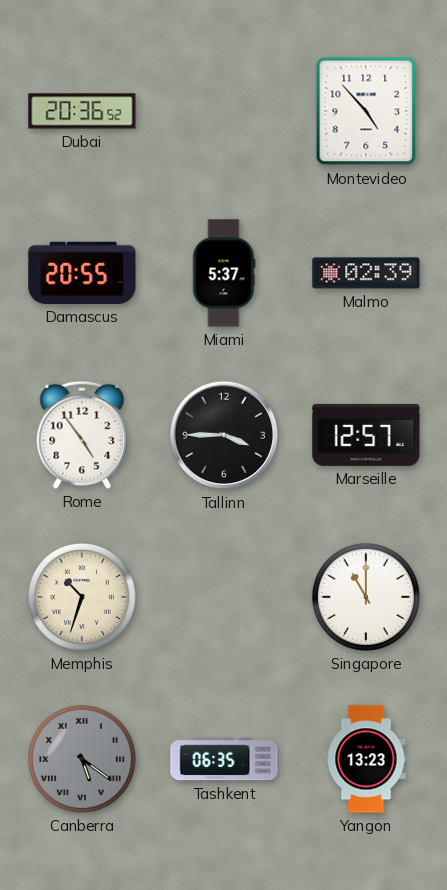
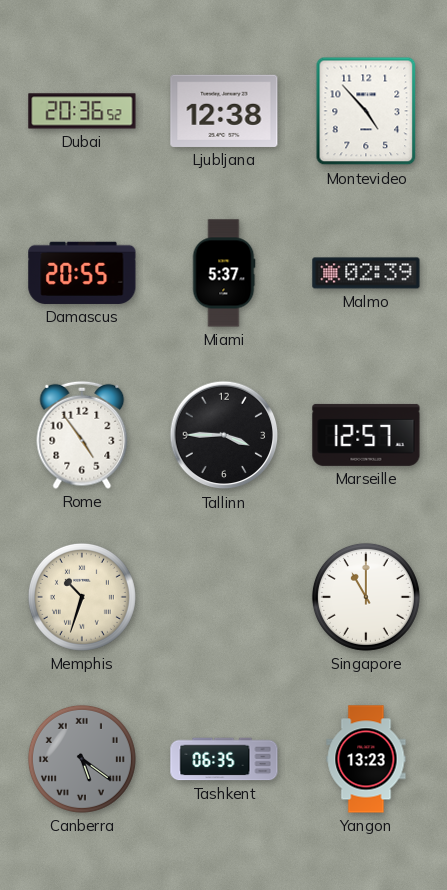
Ljubljana: none -> 12:38
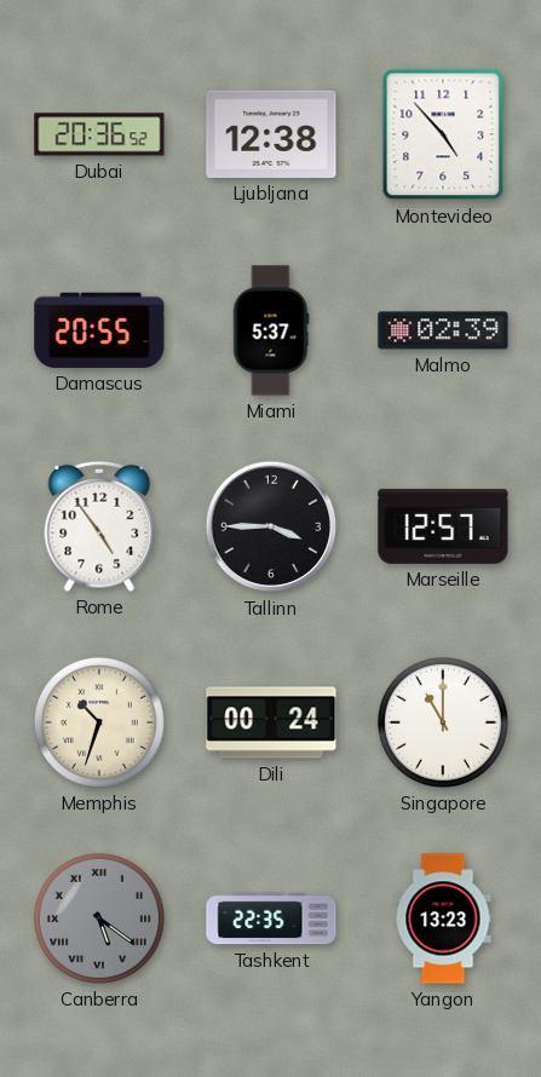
Dili: none -> 00:24
Tashkent: 06:35 -> 22:35
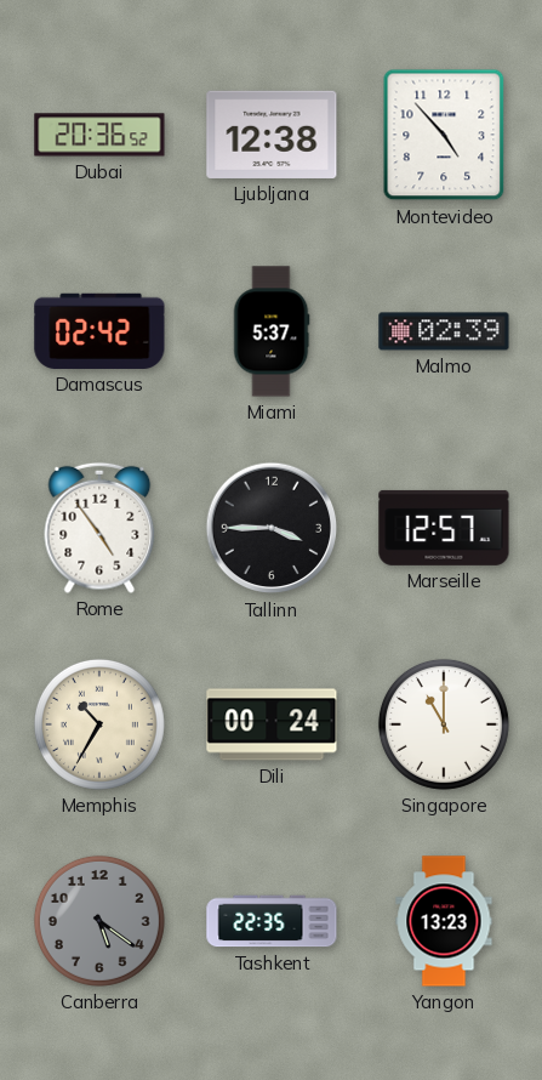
Damascus: 20:55 -> 02:42
Memphis: 10:33 -> 10:35
Canberra numerals: Roman -> Arabic
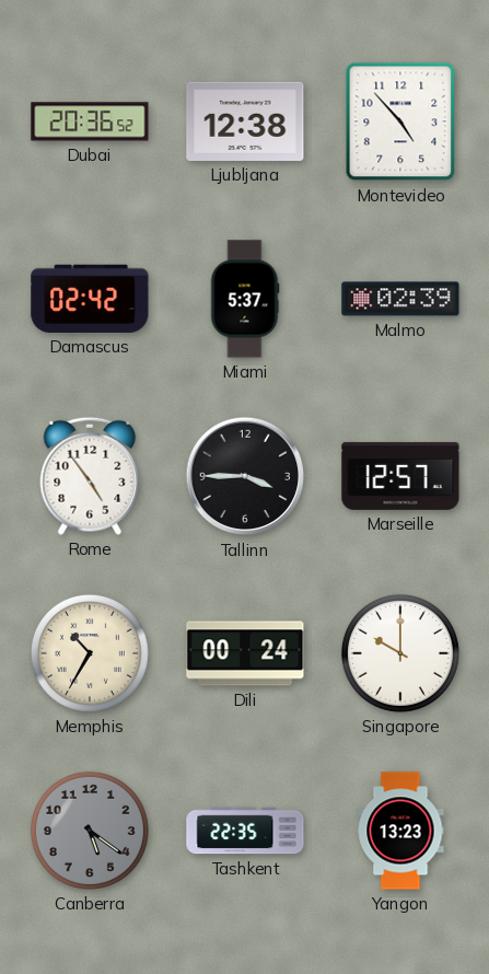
Singapore: 11:00 -> 10:00
